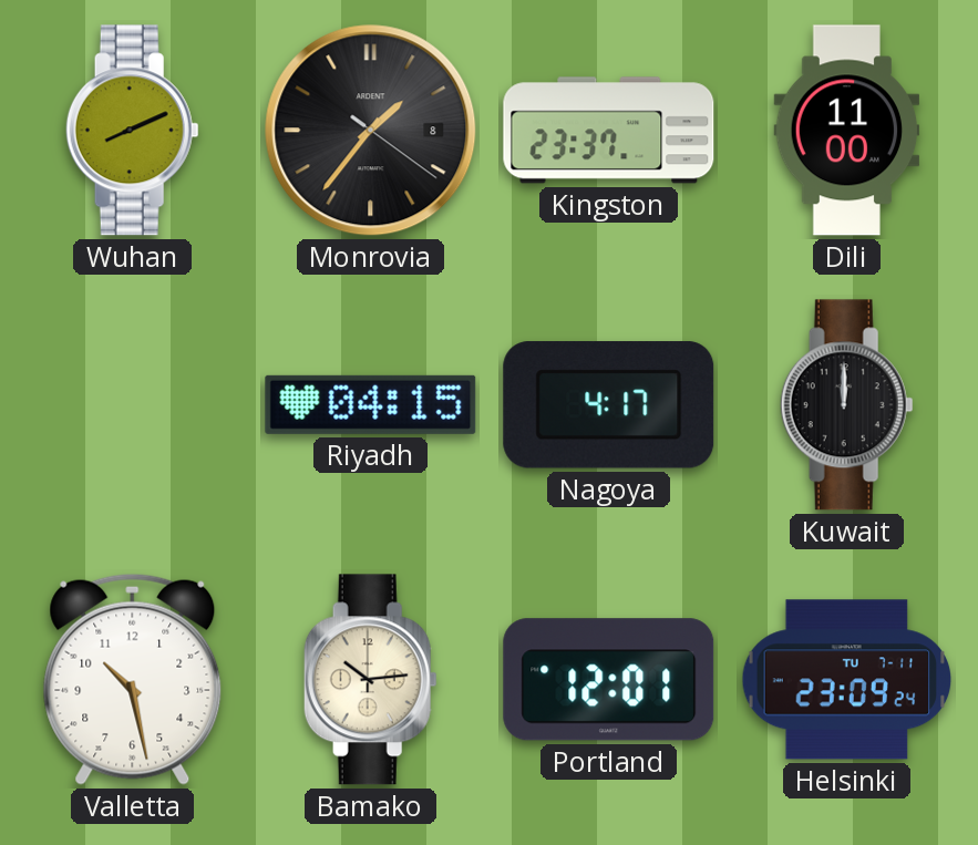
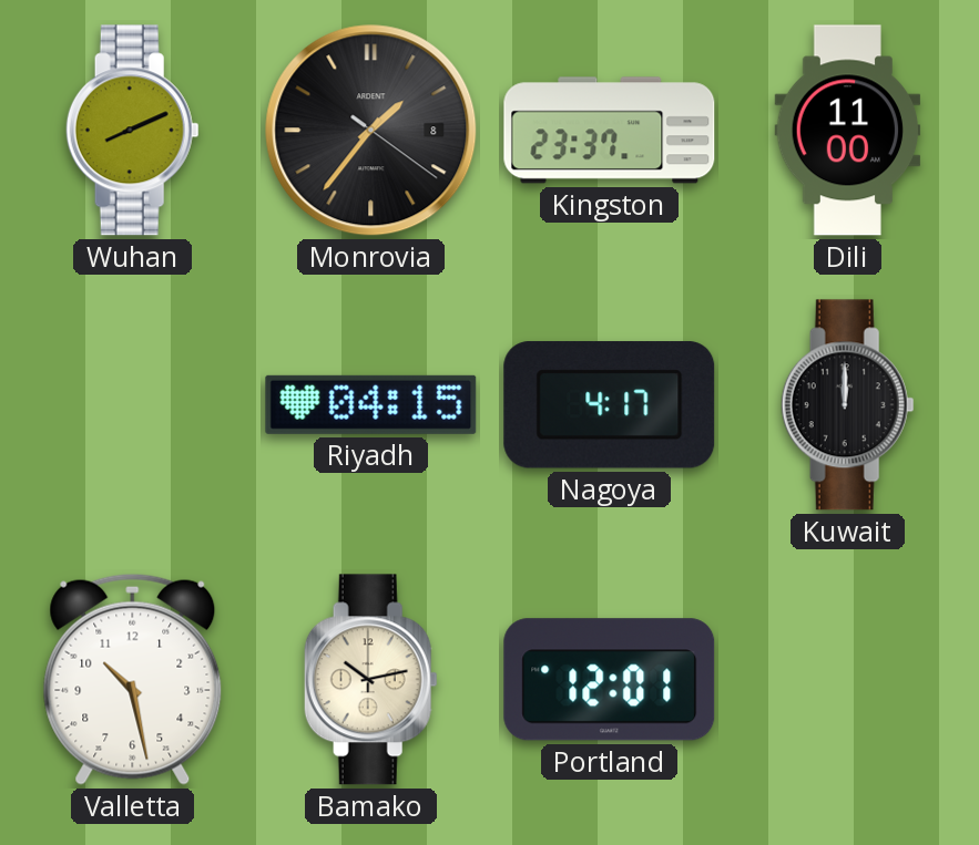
Bamako: 10:14 -> 10:13
Helsinki: 23:09 -> none
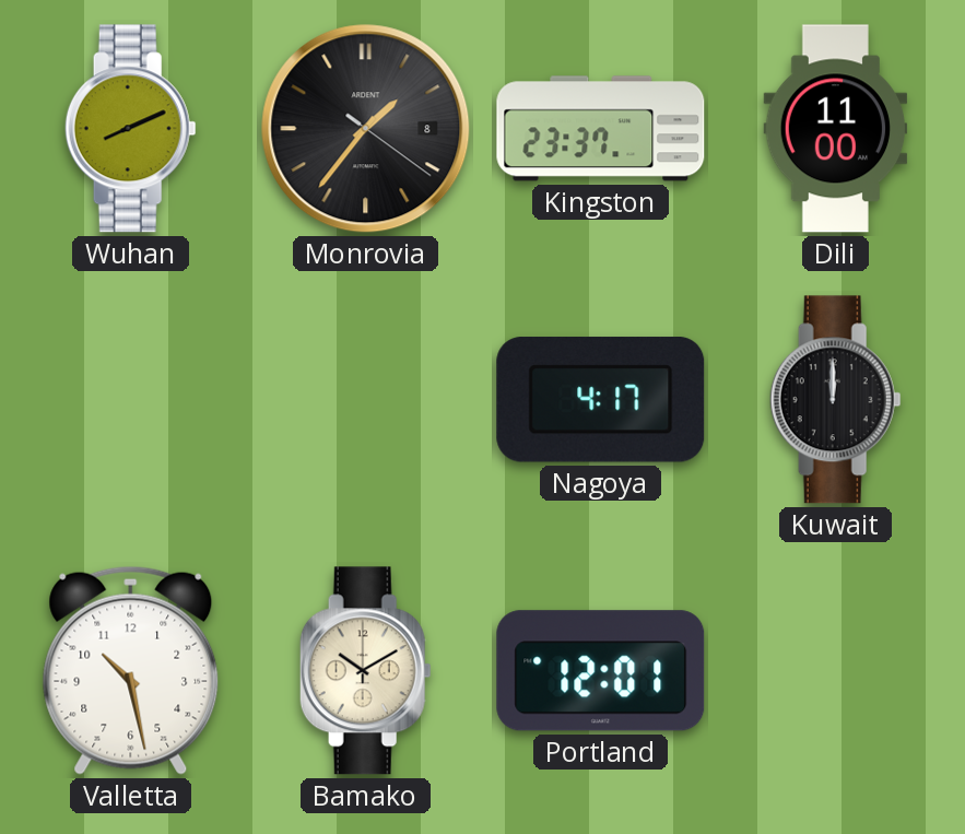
Riyadh: 04:15 -> none
Bamako: 10:13 -> 10:10
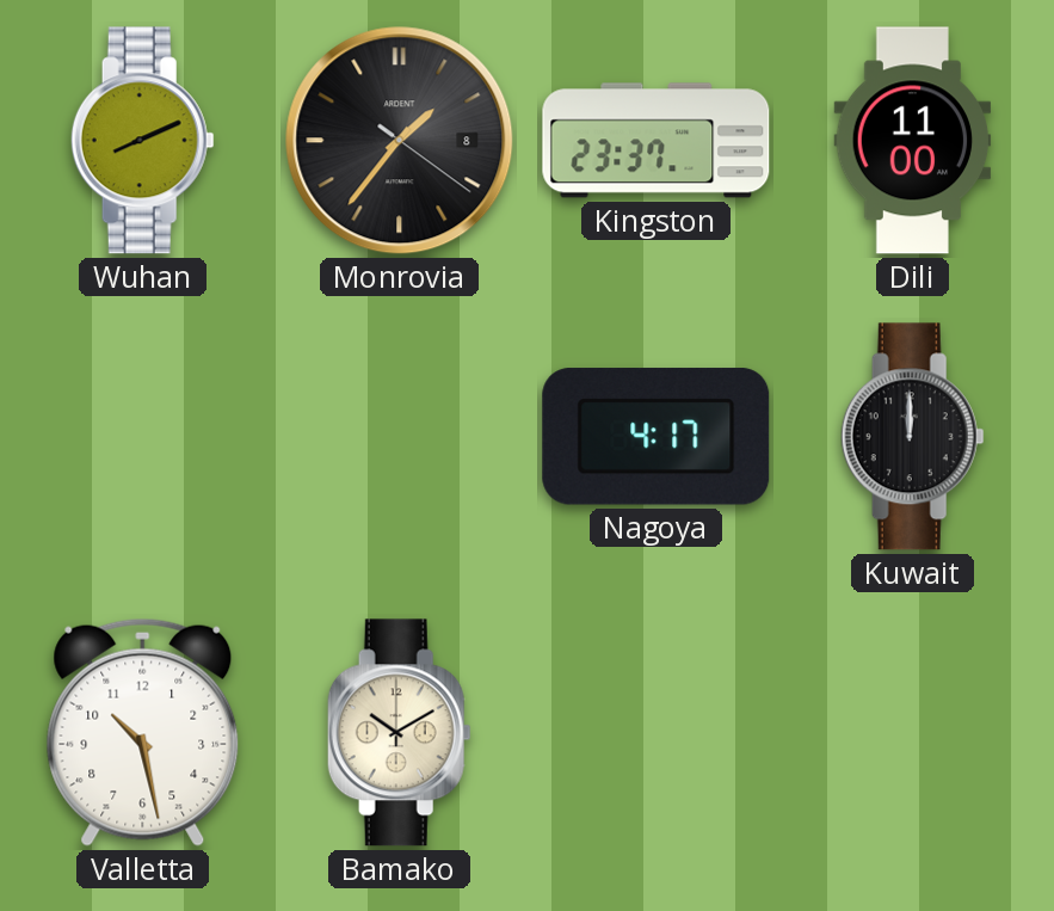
Portland: 12:01 -> none
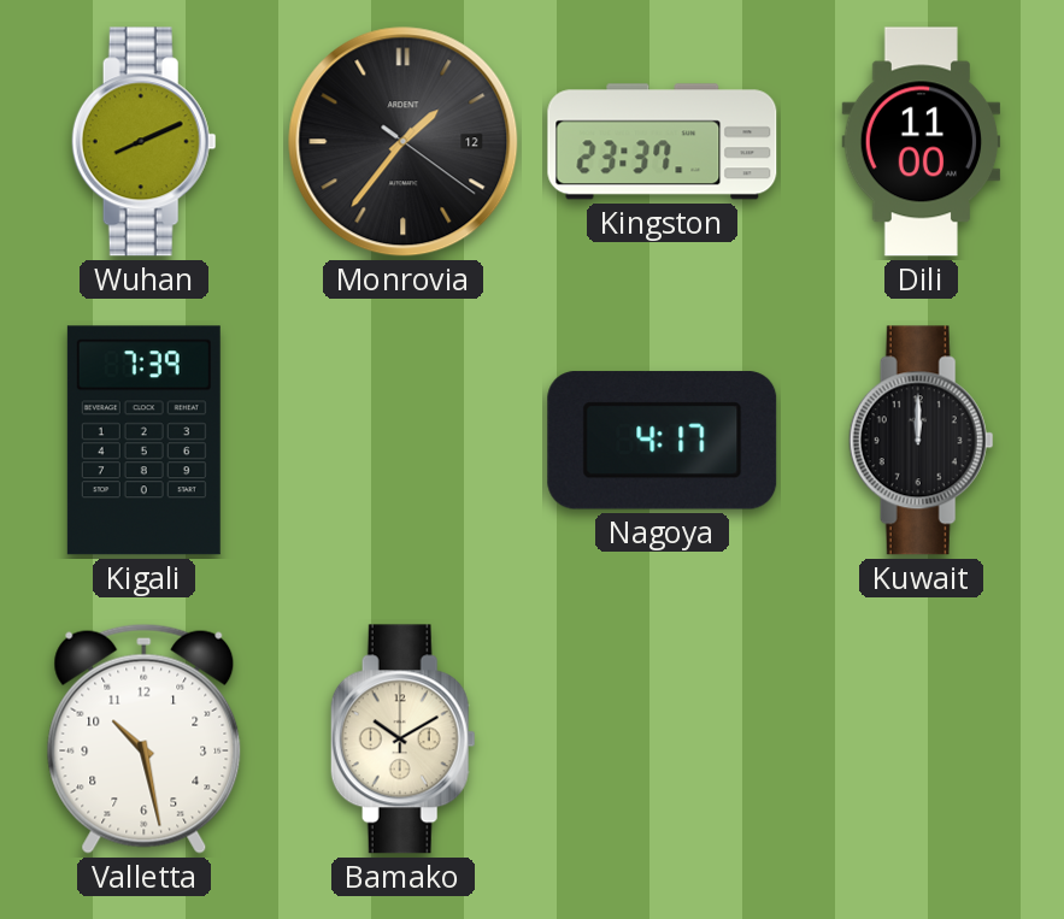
Monrovia date: 8 -> 12
Kigali: none -> 7:39
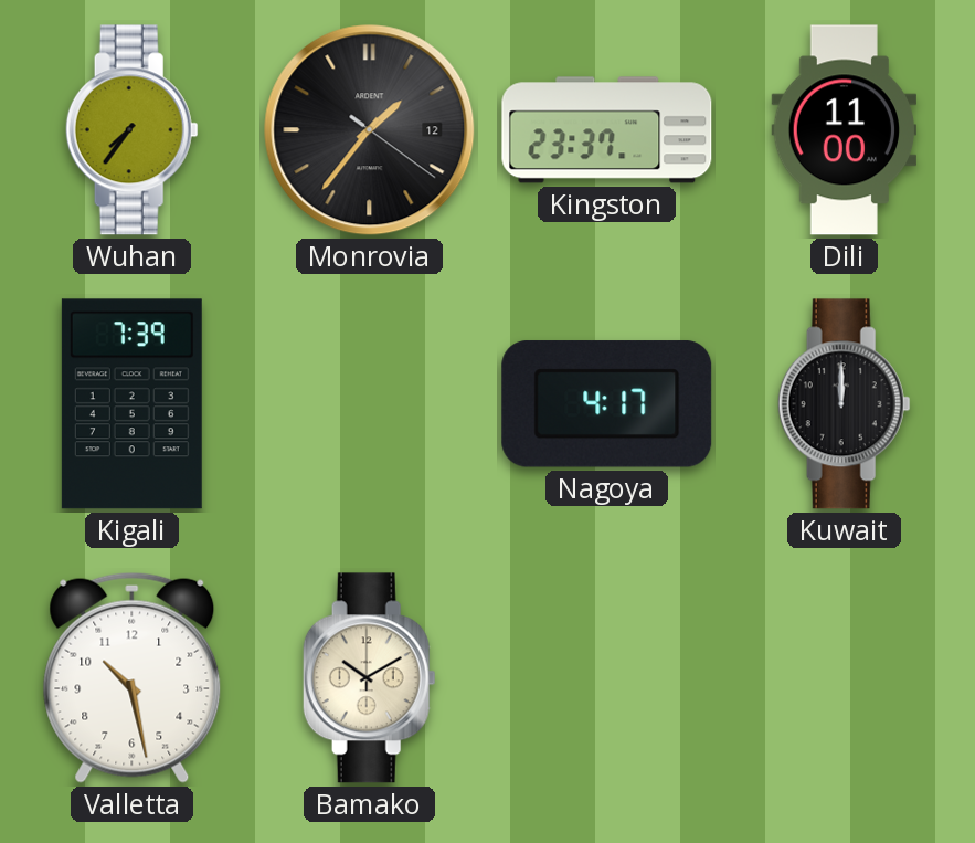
Wuhan: 8:11 -> 7:36
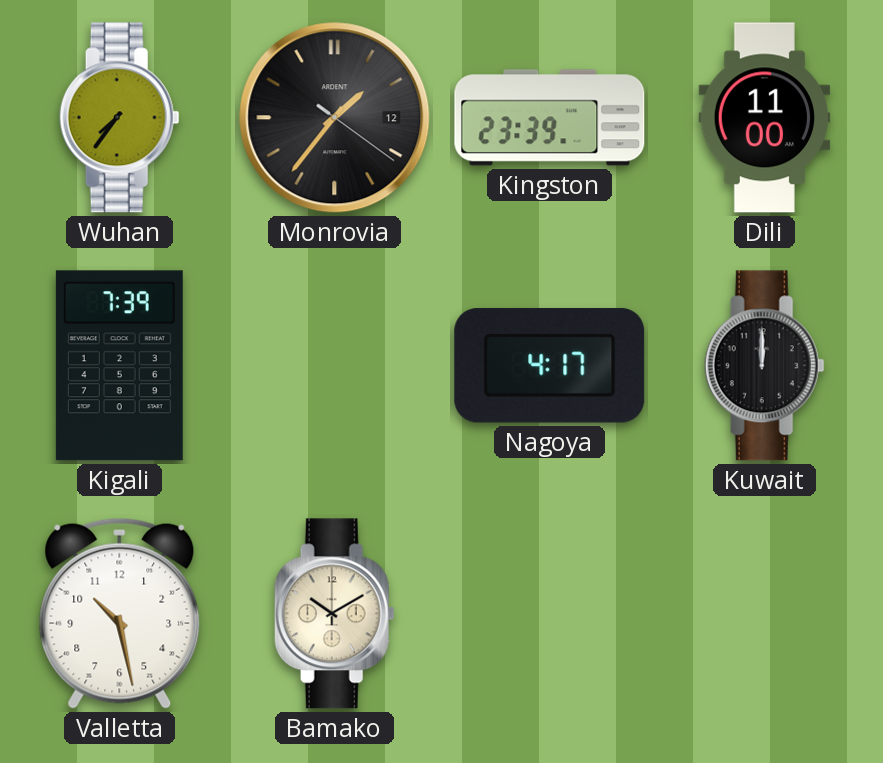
Kingston: 23:37 -> 23:39
